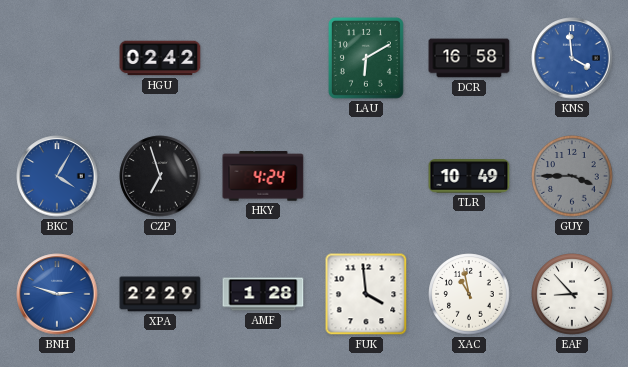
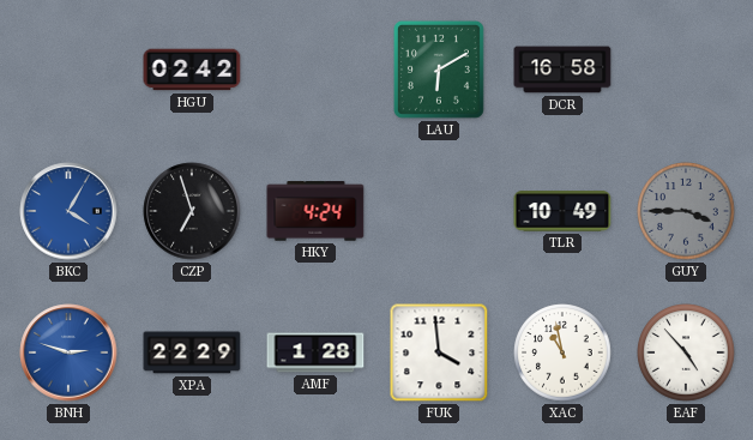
KNS: 3:59 -> none
EAF: 8:53 -> 4:53
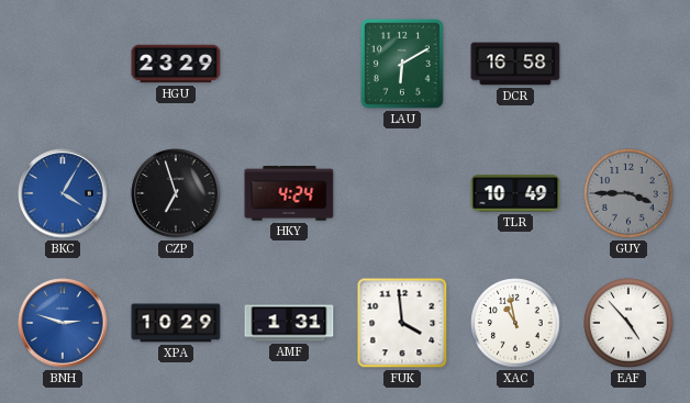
HGU: 02:42 -> 23:29
XPA: 22:29 -> 10:29
AMF: 1:28 -> 1:31
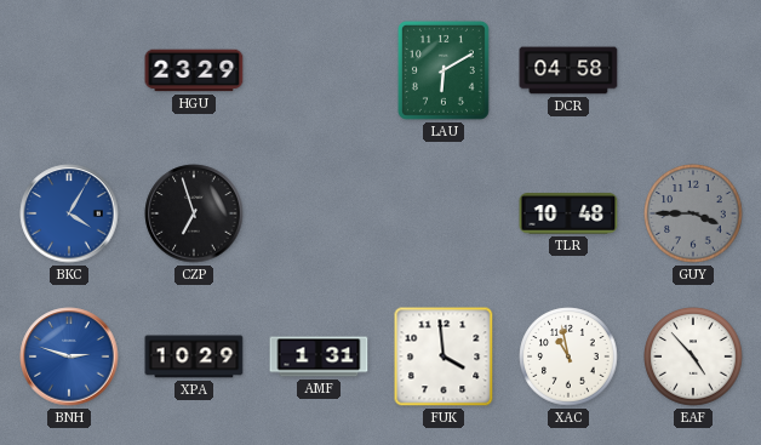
DCR: 16:58 -> 04:58
HKY: 4:24 -> none
TLR: 10:49 -> 10:48
